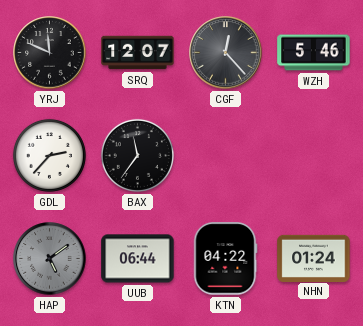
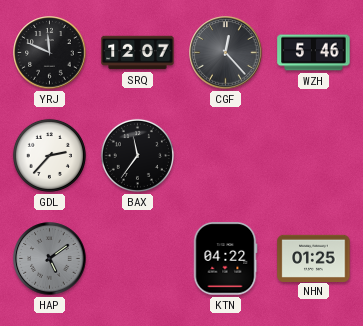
UUB: 06:44 -> none
NHN: 01:24 -> 01:25
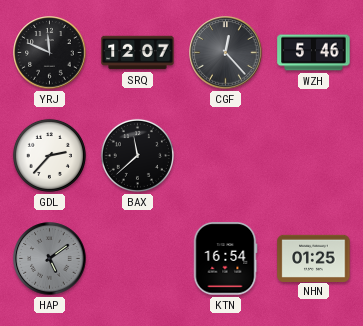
BAX: 11:36 -> 11:38
KTN: 04:22 -> 16:54
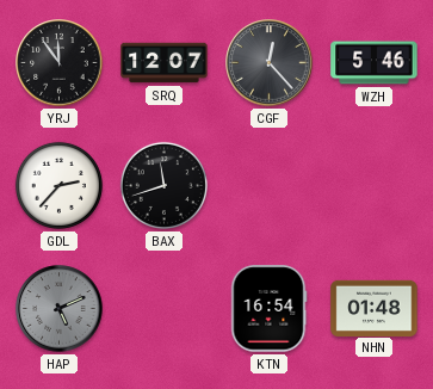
YRJ: 11:49 -> 11:54
BAX: 11:38 -> 11:42
HAP: 5:09 -> 5:11
NHN: 01:25 -> 01:48
